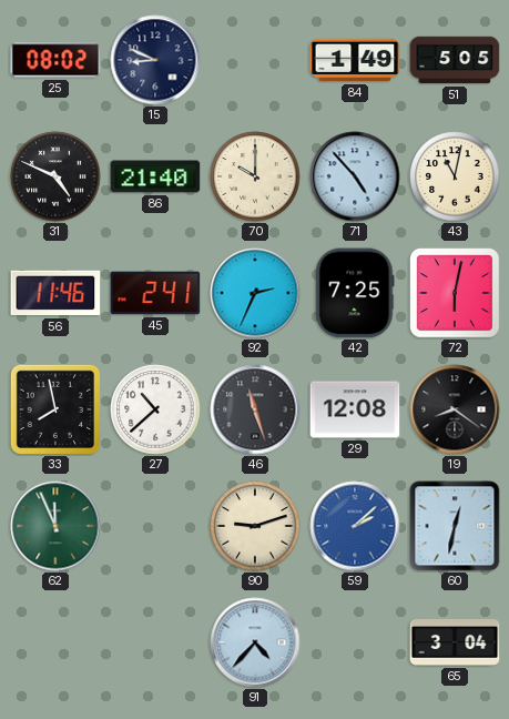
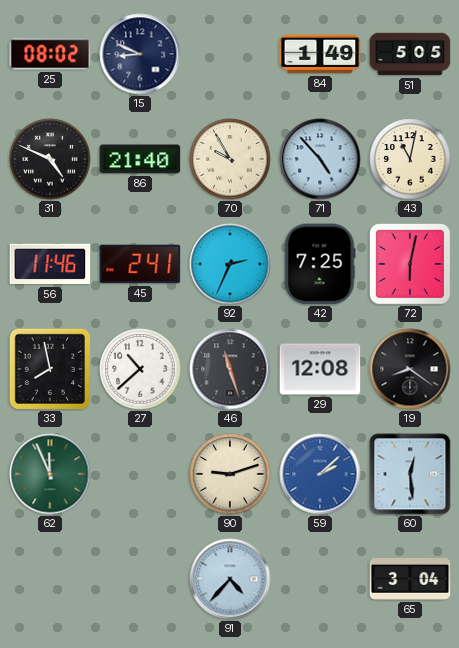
70: 10:00 -> 9:55
60: 12:32 -> 12:29
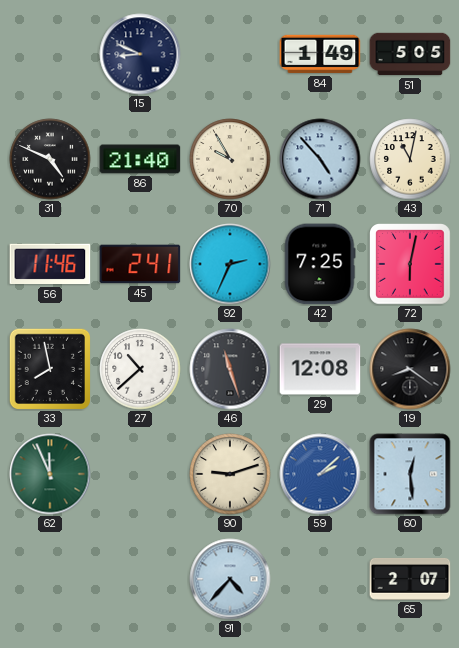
25: 08:02 -> none
65: 3:04 -> 2:07
